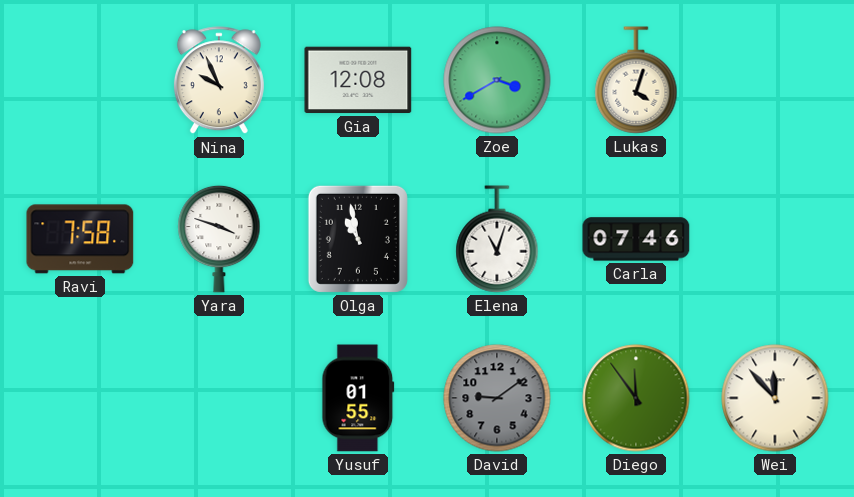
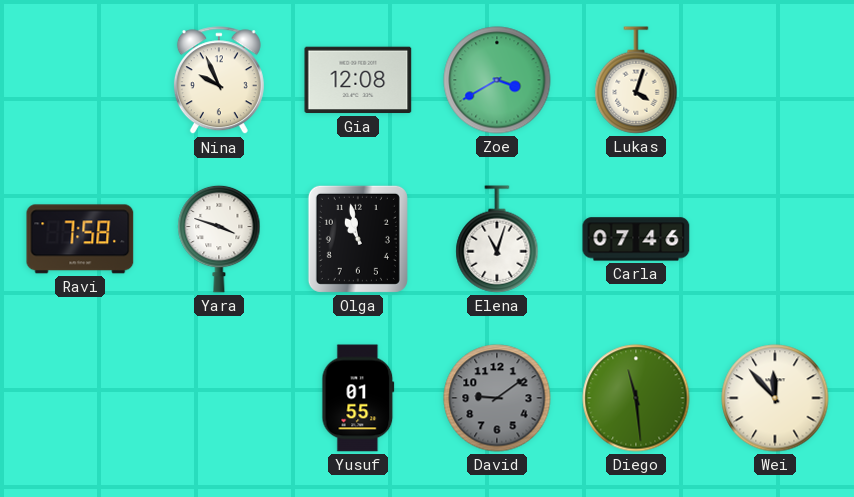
Diego: 11:54 -> 11:29
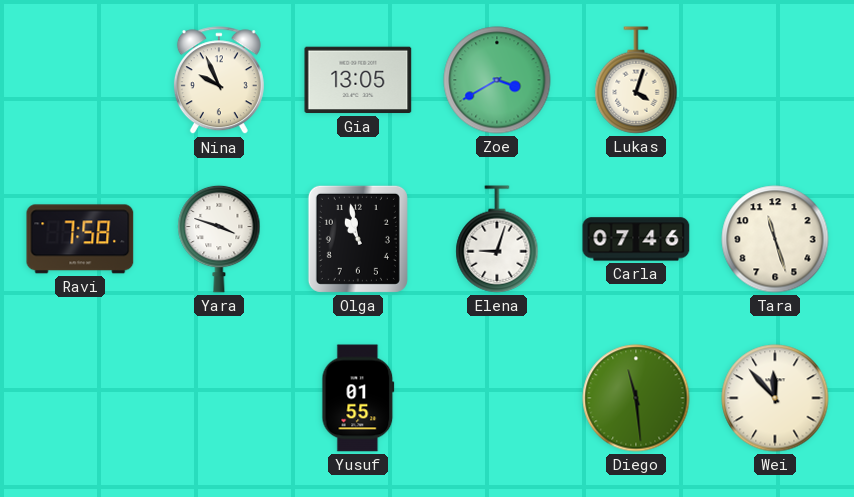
Gia: 12:08 -> 13:05
Elena: 11:03 -> 9:03
Tara: none -> 11:27
David: 9:09 -> none
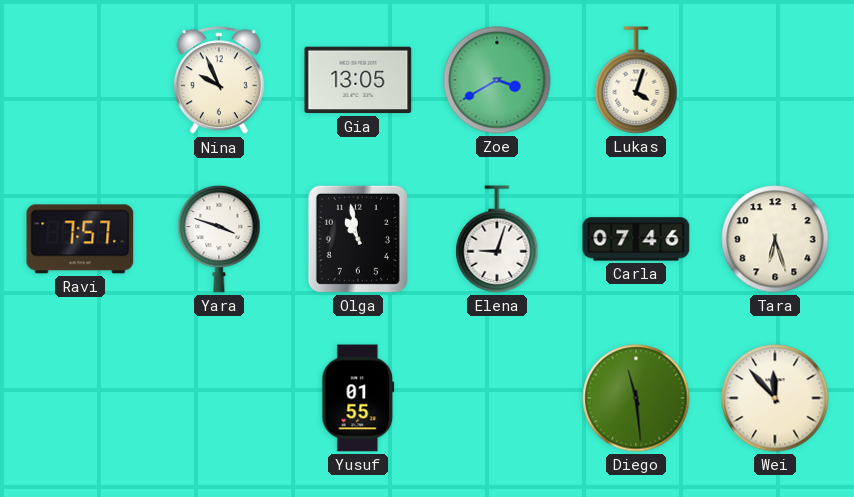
Ravi: 7:58 -> 7:57
Tara: 11:27 -> 6:27
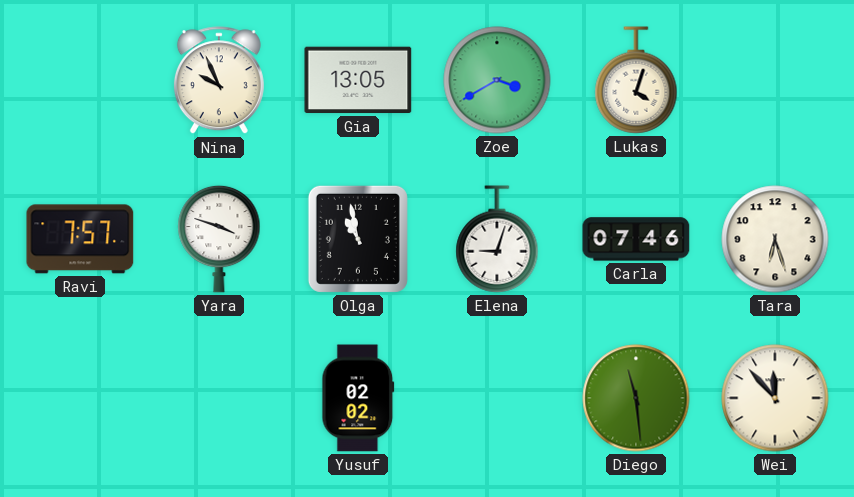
Yusuf: 01:55 -> 02:02
